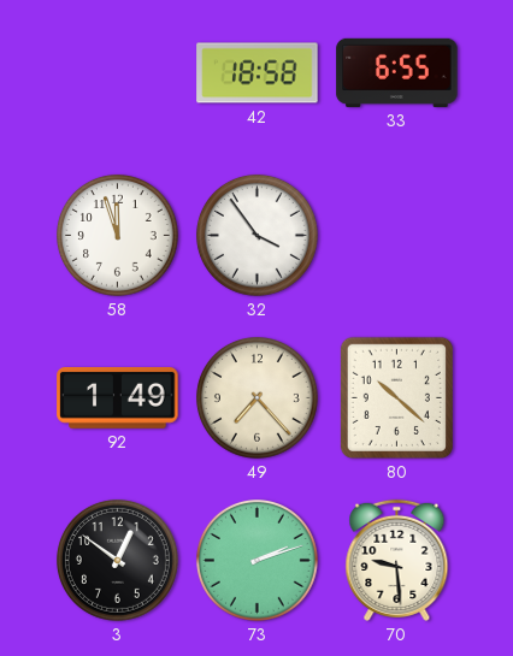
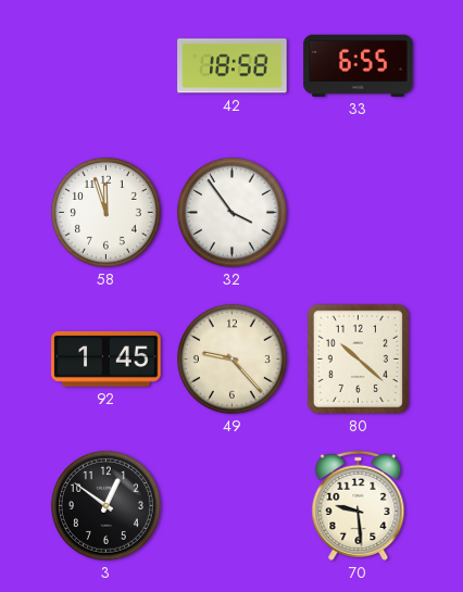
92: 1:49 -> 1:45
49: 7:23 -> 9:23
73: 2:12 -> none
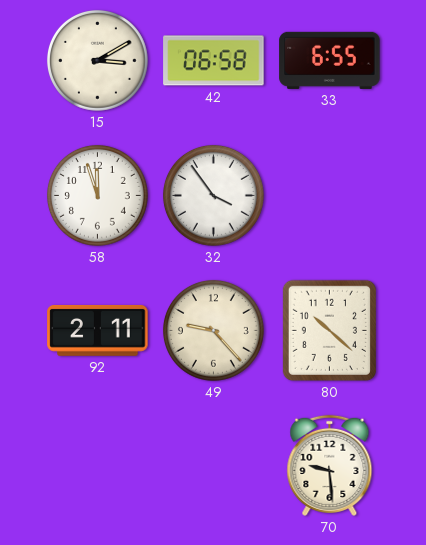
15: none -> 3:10
42: 18:58 -> 06:58
92: 1:45 -> 2:11
3: 12:51 -> none
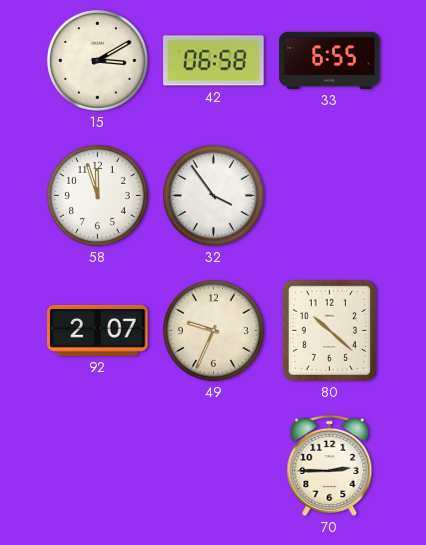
92: 2:11 -> 2:07
49: 9:23 -> 9:34
70: 9:29 -> 2:45
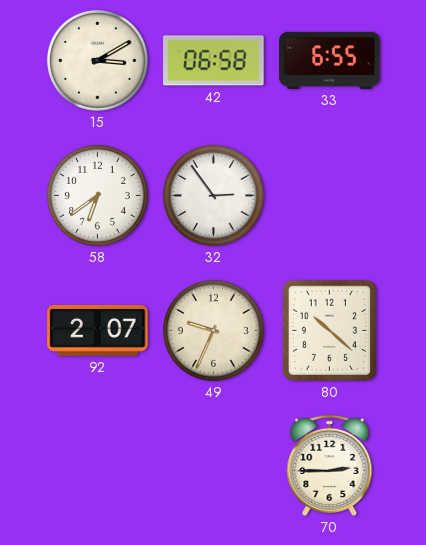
58: 11:57 -> 6:39
32: 3:54 -> 2:54
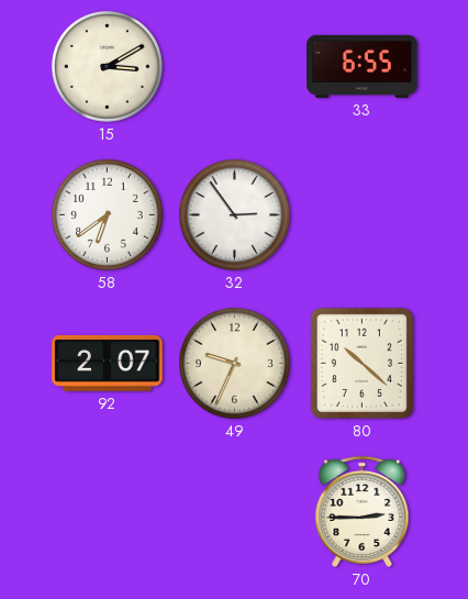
42: 06:58 -> none
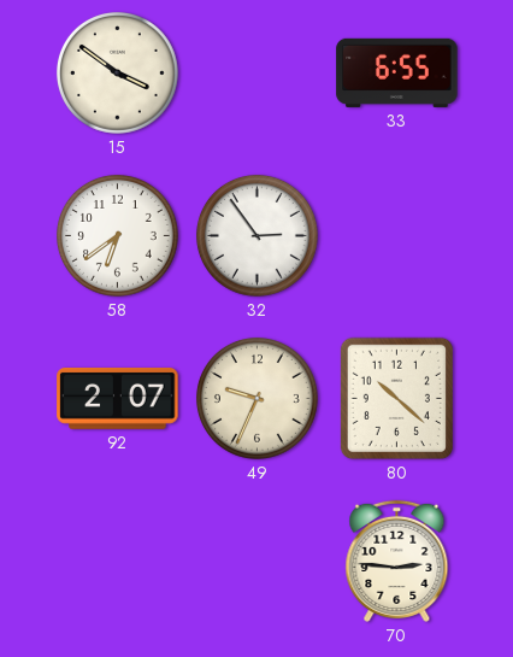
15: 3:10 -> 3:51
70: 2:45 -> 2:46
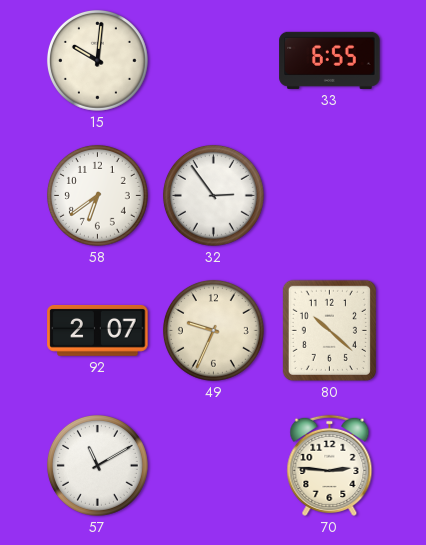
15: 3:51 -> 10:01
57: none -> 11:10
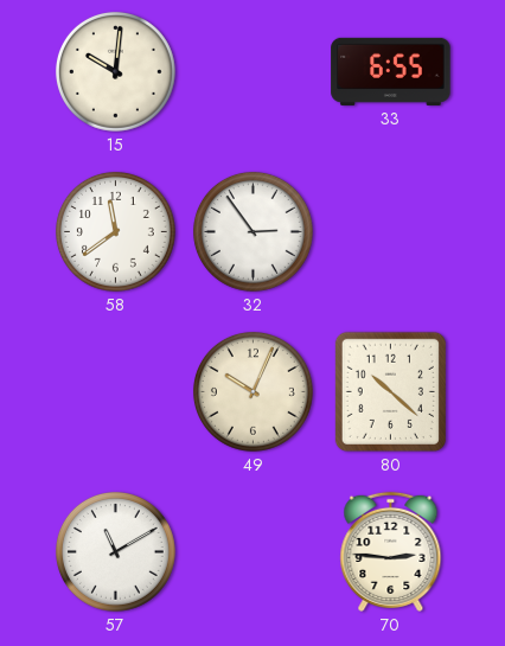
58: 6:39 -> 11:39
92: 2:07 -> none
49: 9:34 -> 10:04
